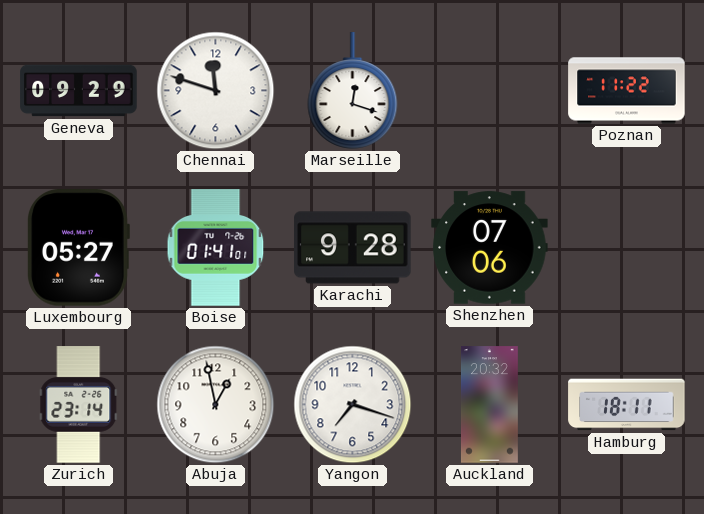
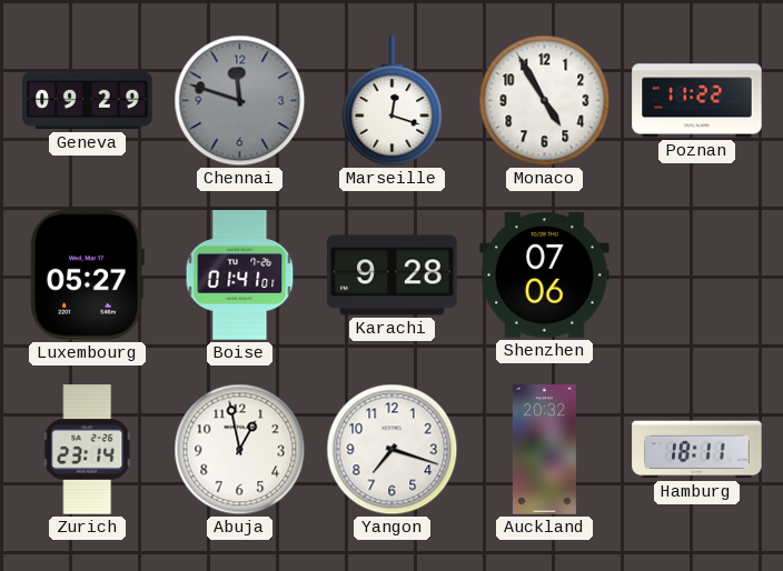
Chennai dial: white -> grey
Monaco: none -> 4:55
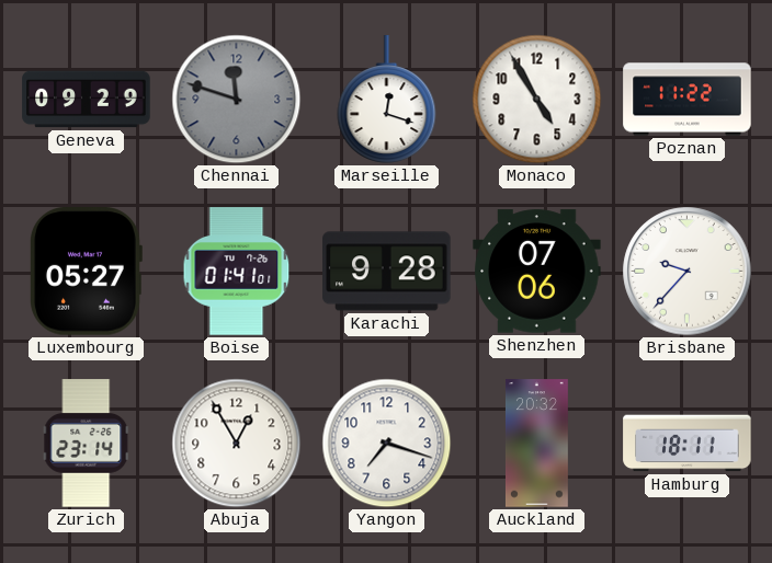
Brisbane: none -> 9:37
Abuja: 12:58 -> 12:55
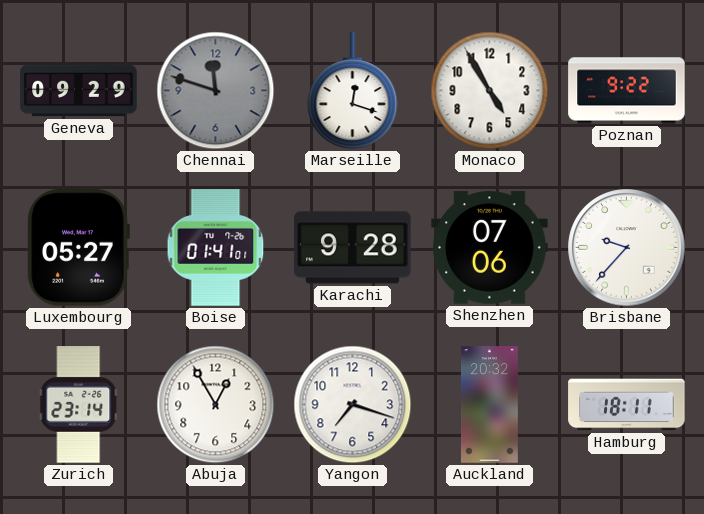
Poznan: 11:22 -> 9:22
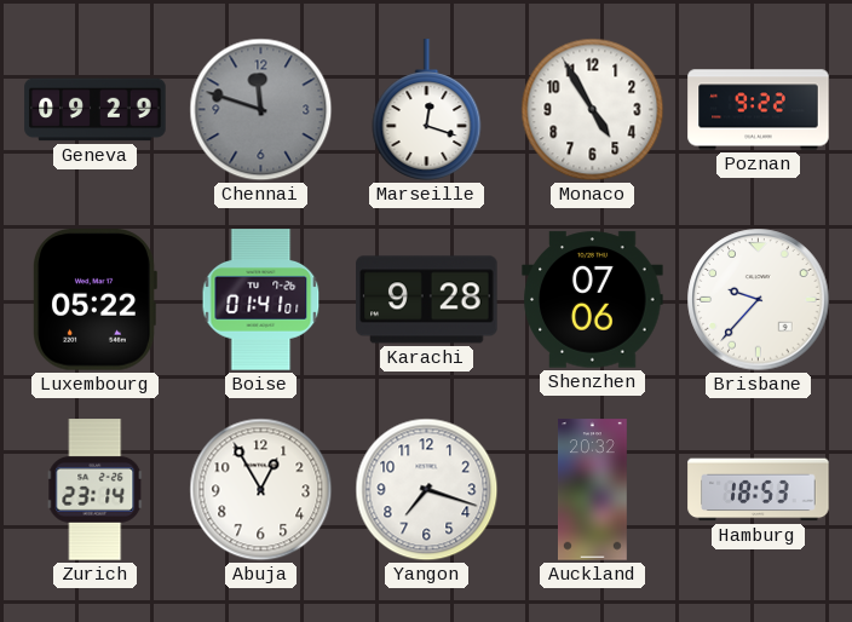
Luxembourg: 05:27 -> 05:22
Hamburg: 18:11 -> 18:53
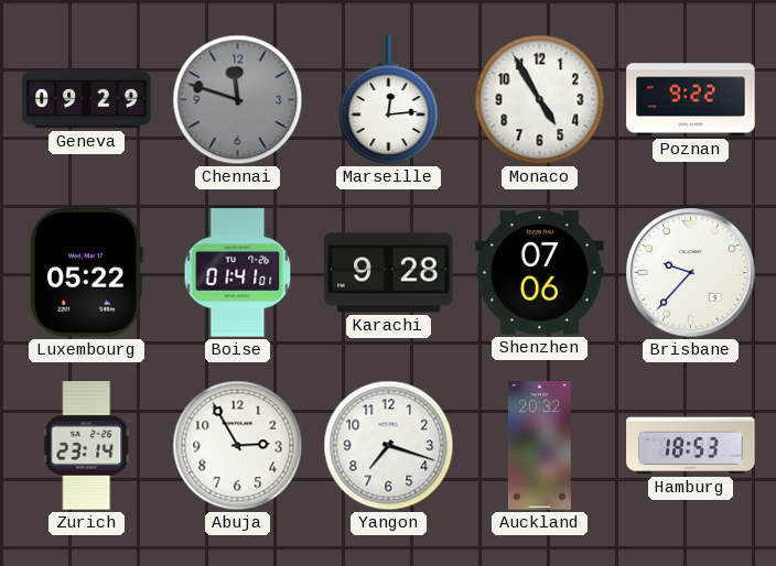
Marseille: 12:18 -> 12:14
Abuja: 12:55 -> 2:55
